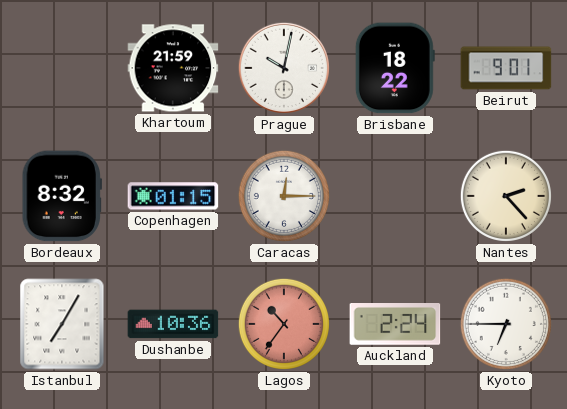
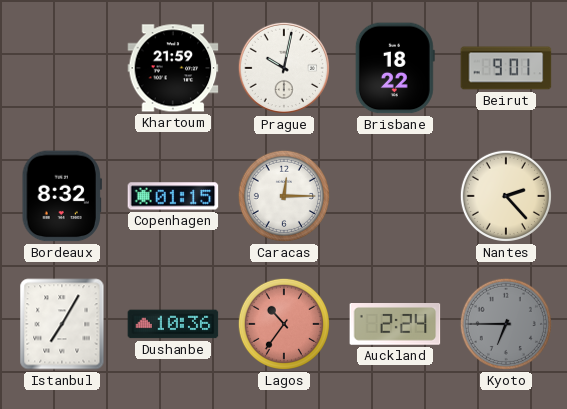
Kyoto dial: white -> grey
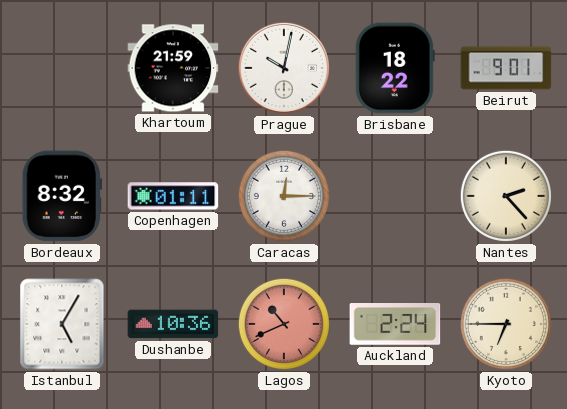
Copenhagen: 01:15 -> 01:11
Istanbul: 7:05 -> 5:05
Lagos: 10:36 -> 10:41
Kyoto dial: grey -> cream
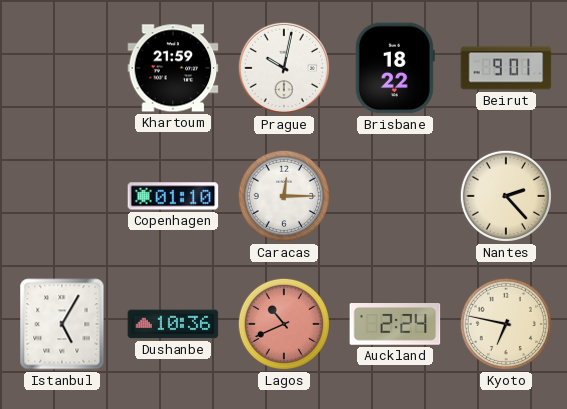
Bordeaux: 8:32 -> none
Copenhagen: 01:11 -> 01:10
Kyoto: 6:45 -> 6:47
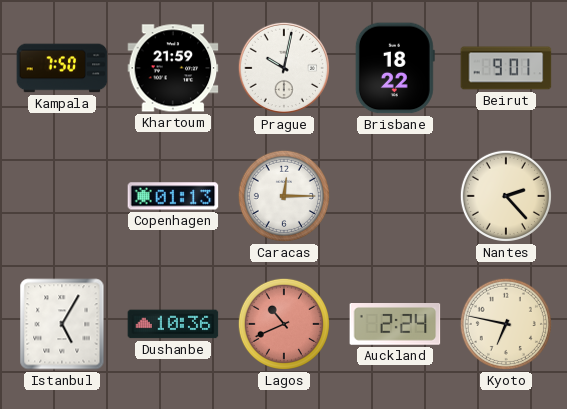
Kampala: none -> 7:50
Copenhagen: 01:10 -> 01:13
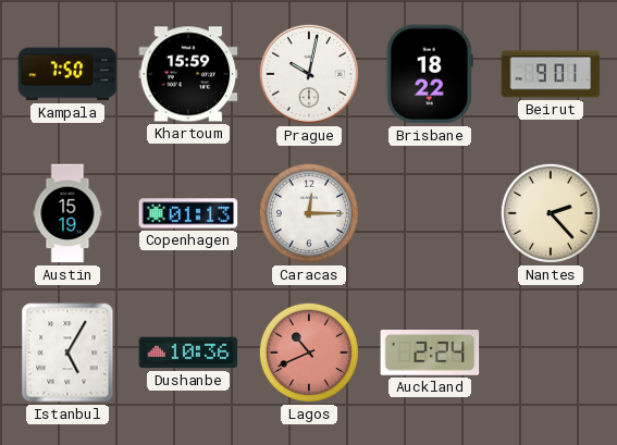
Khartoum: 21:59 -> 15:59
Austin: none -> 15:19
Kyoto: 6:47 -> none
